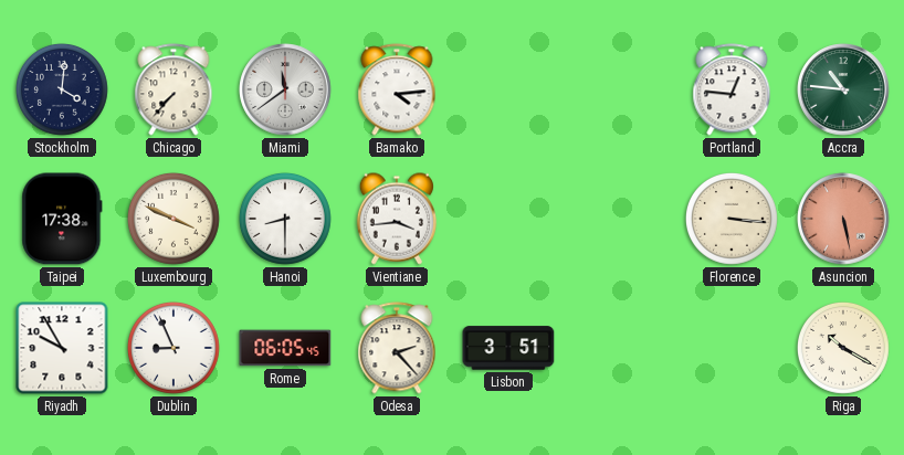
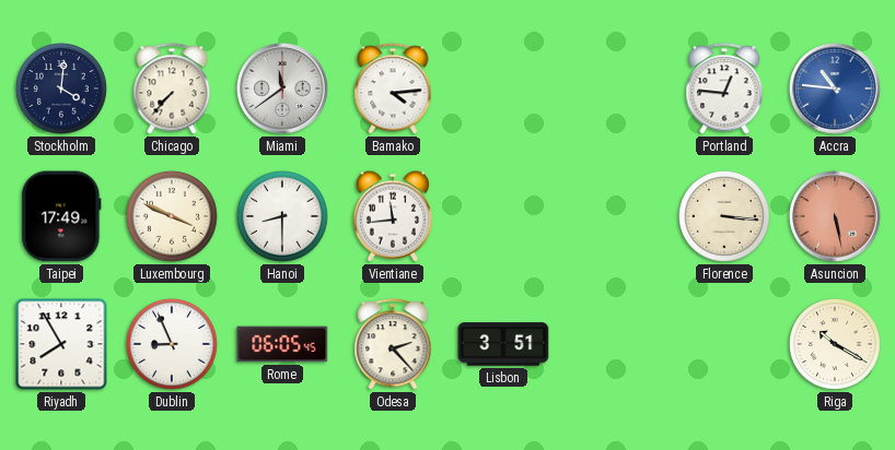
Accra dial: green -> blue
Taipei: 17:38 -> 17:49
Vientiane: 3:44 -> 11:44
Riyadh: 9:55 -> 7:55
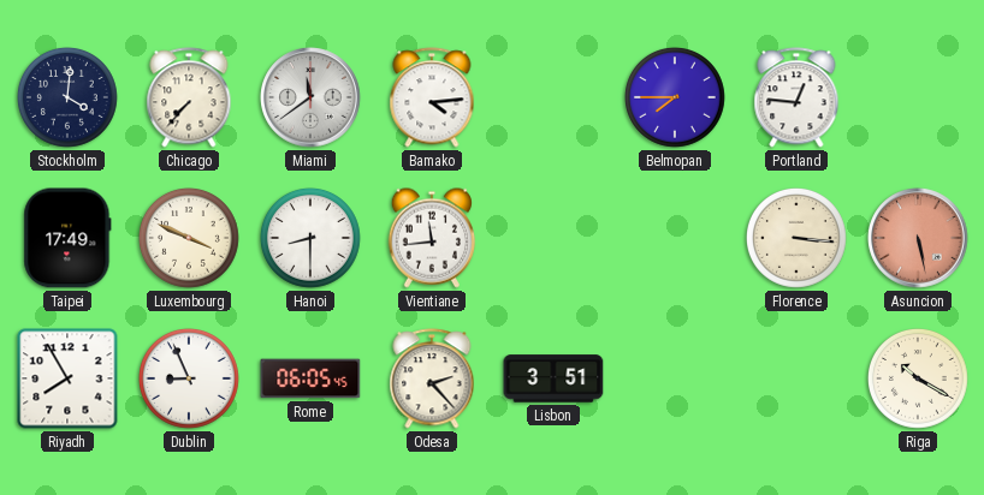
Belmopan: none -> 7:45
Accra: 10:46 -> none
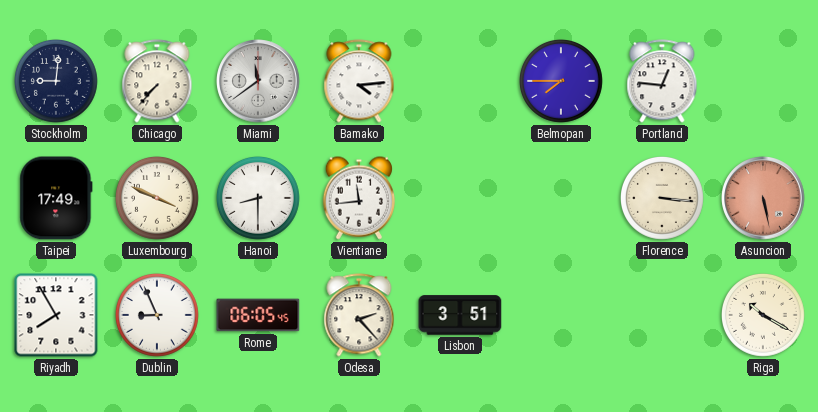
Stockholm: 4:01 -> 9:01
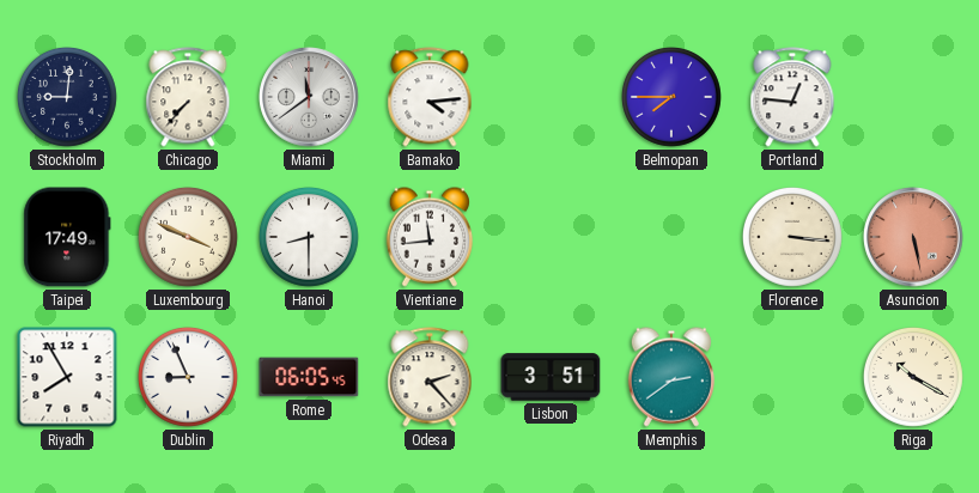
Memphis: none -> 2:39
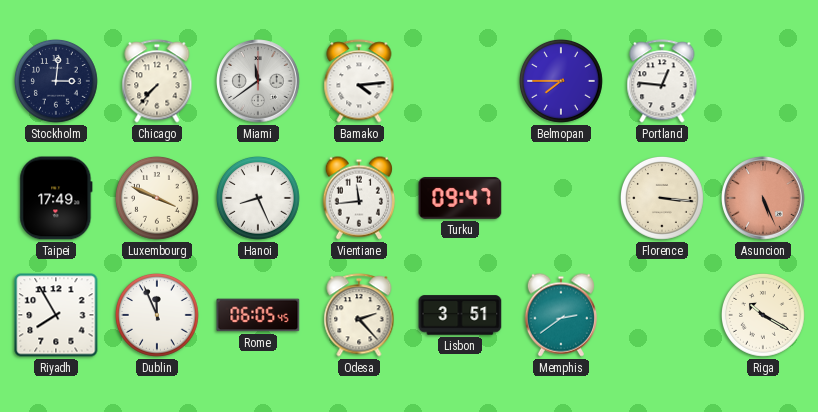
Stockholm: 9:01 -> 3:01
Hanoi: 8:30 -> 8:26
Turku: none -> 09:47
Asuncion: 5:28 -> 5:26
Dublin: 8:56 -> 11:56
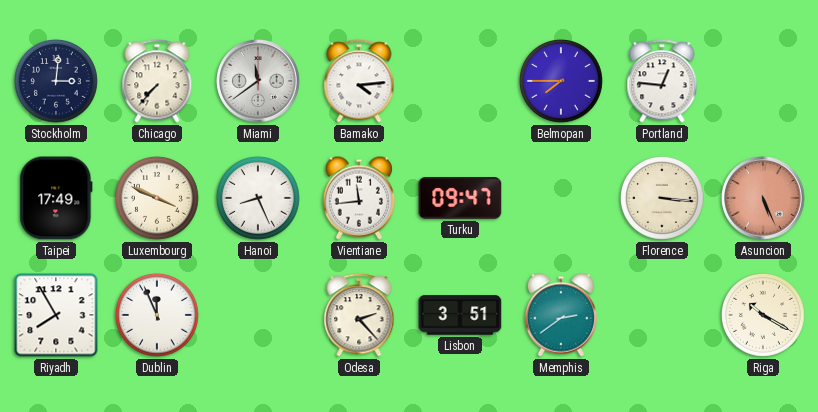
Rome: 06:05 -> none
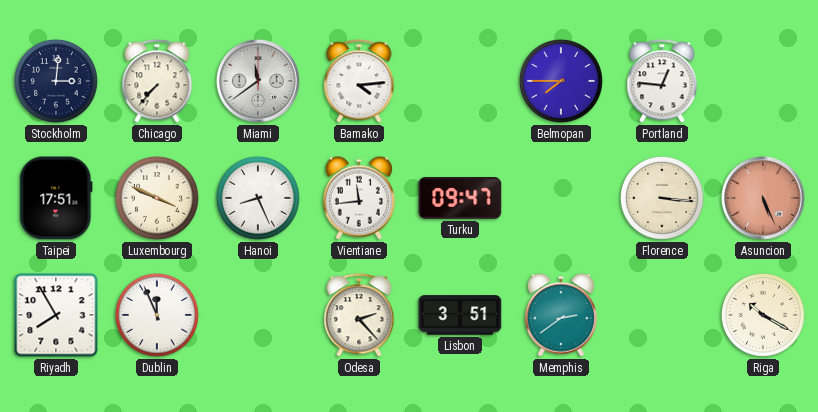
Taipei: 17:49 -> 17:51
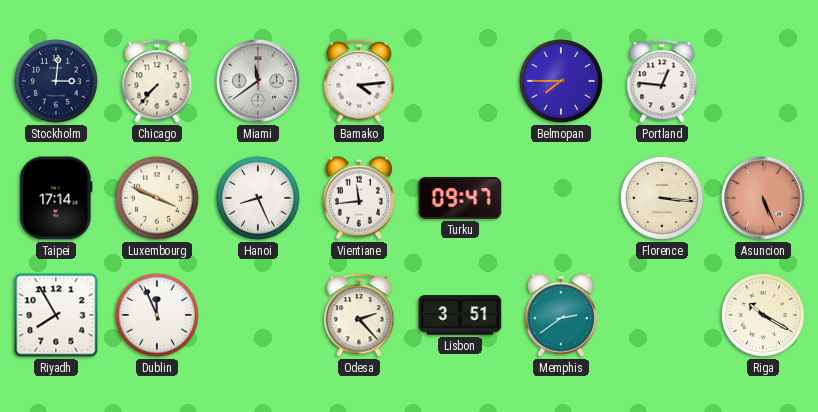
Taipei: 17:51 -> 17:14
